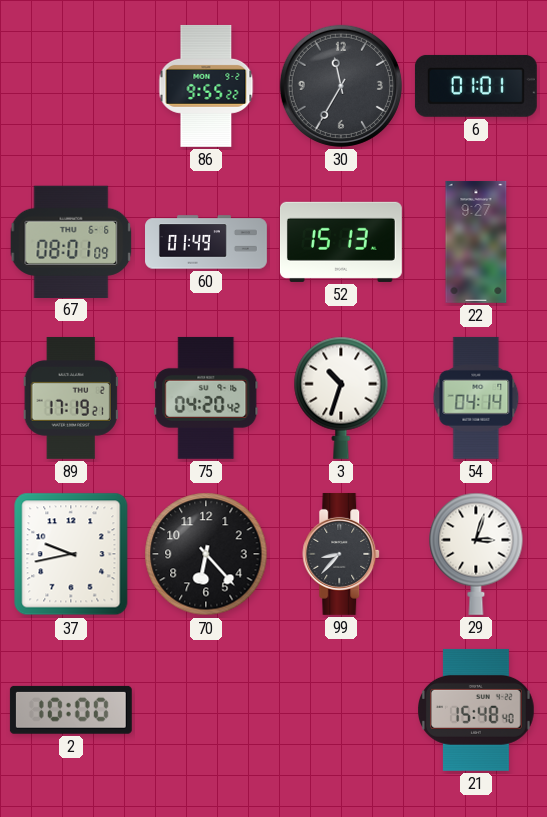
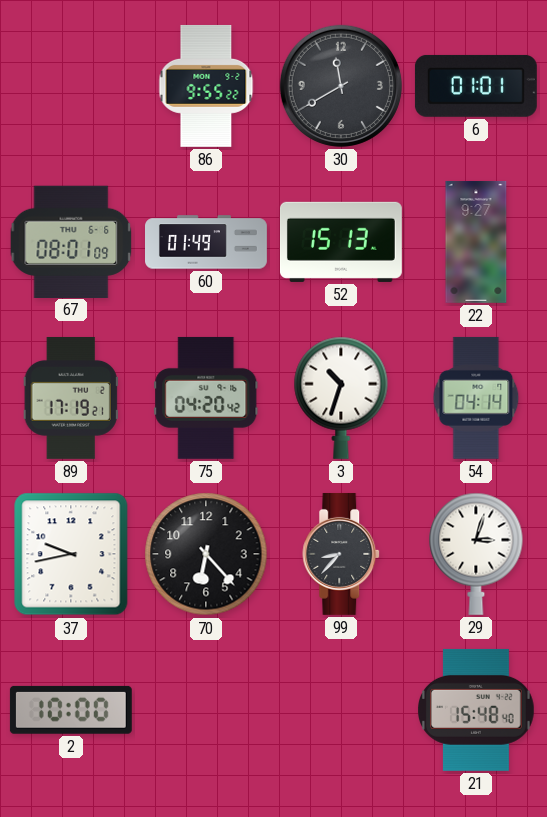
30: 11:35 -> 11:40
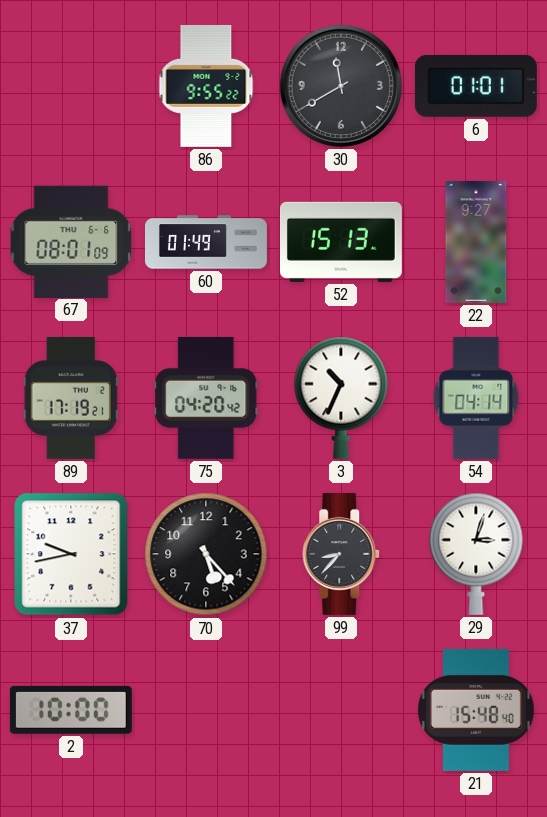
3: 10:33 -> 10:34
70: 6:23 -> 5:23
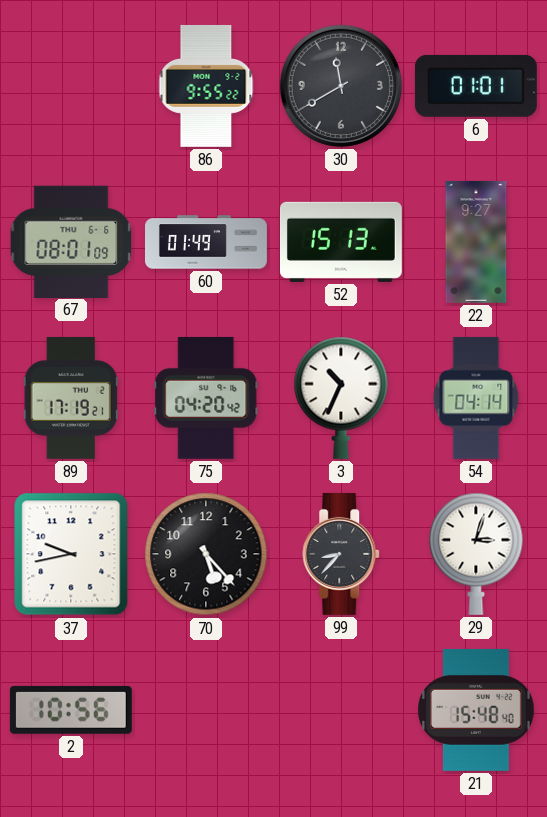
2: 10:00 -> 10:56
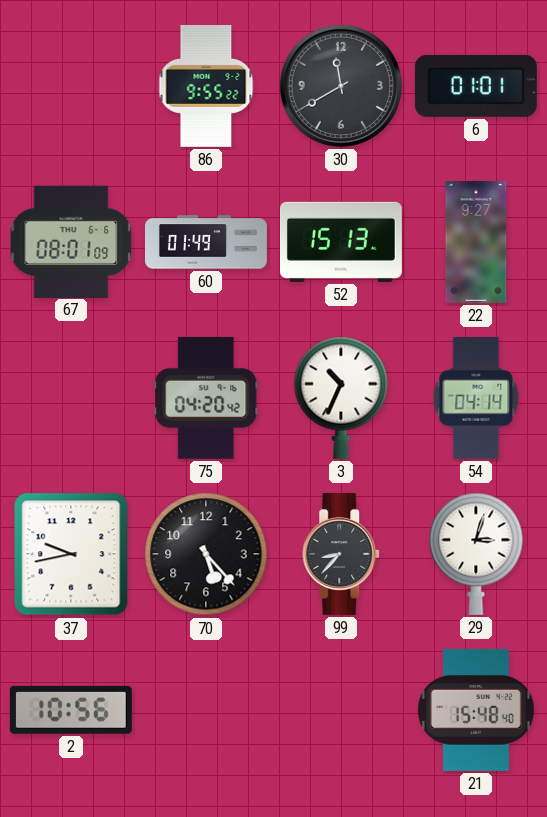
89: 17:19 -> none
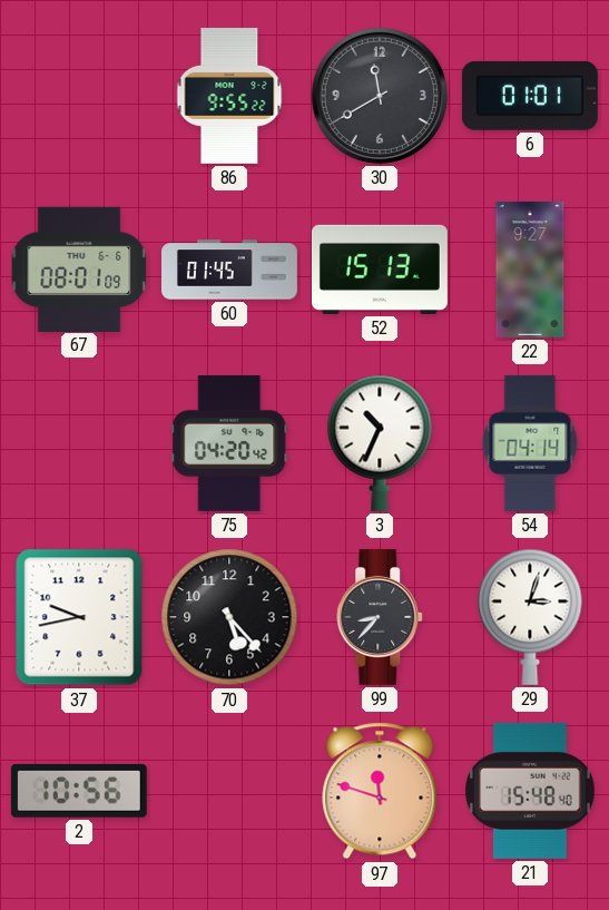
60: 01:49 -> 01:45
97: none -> 11:48
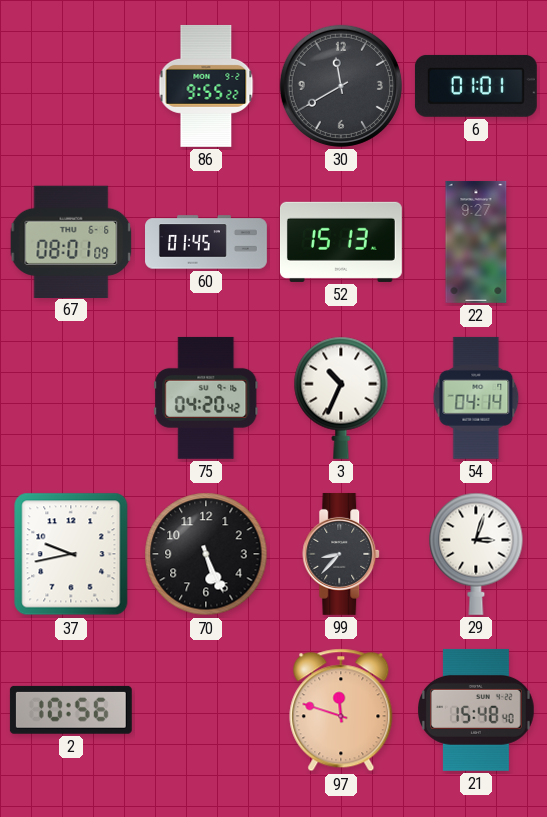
70: 5:23 -> 5:26
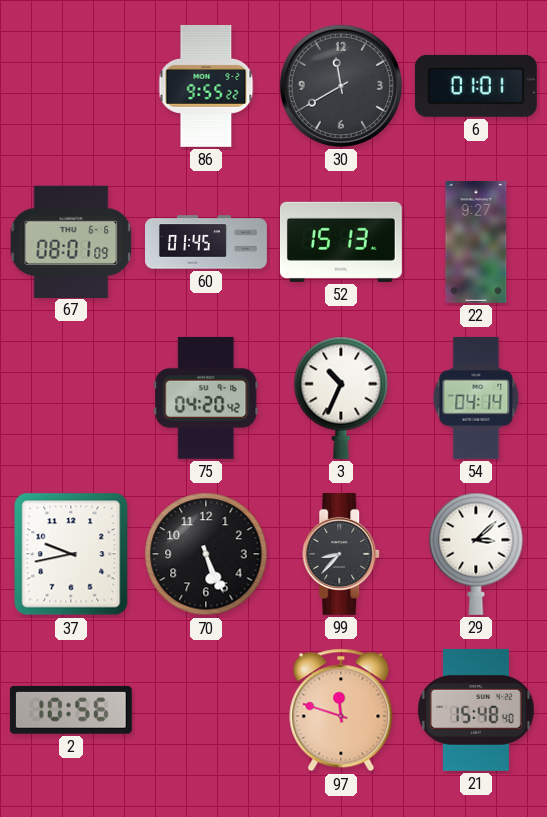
29: 3:03 -> 3:08
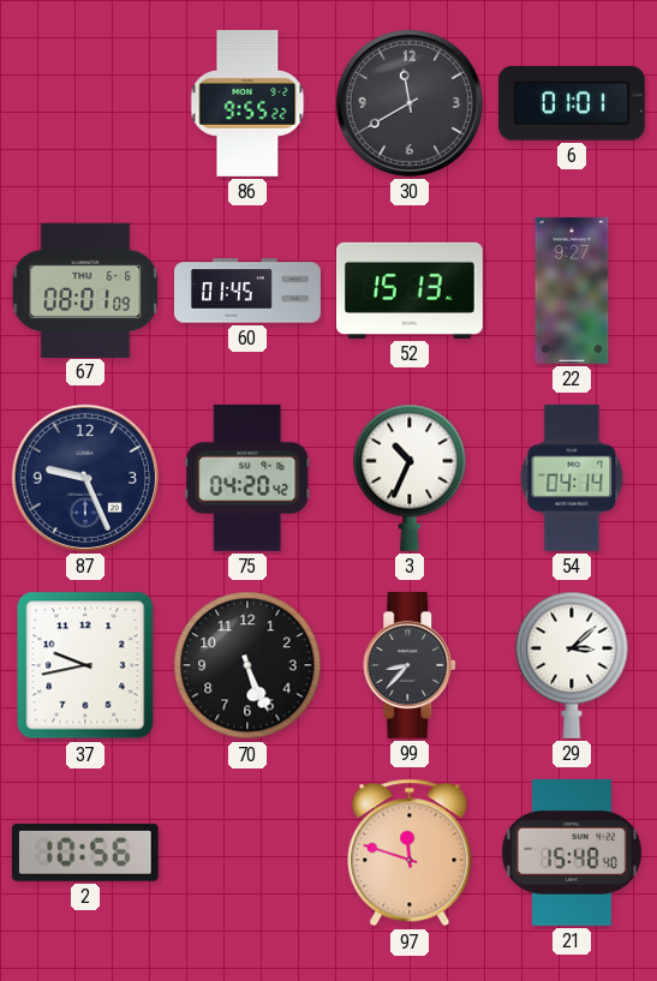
87: none -> 9:26
